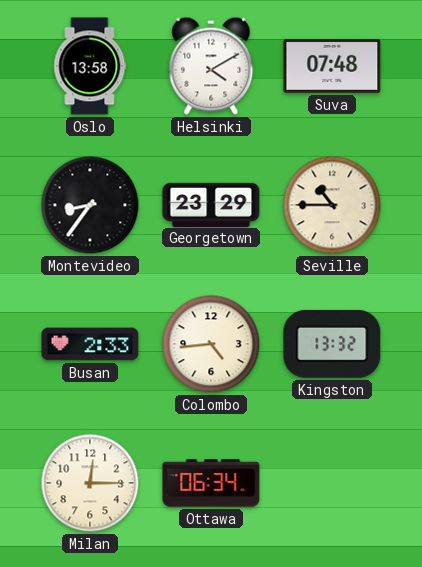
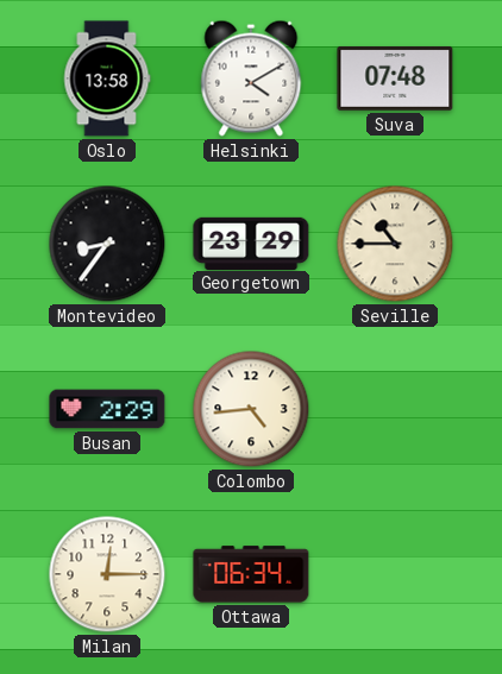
Busan: 2:33 -> 2:29
Kingston: 13:32 -> none
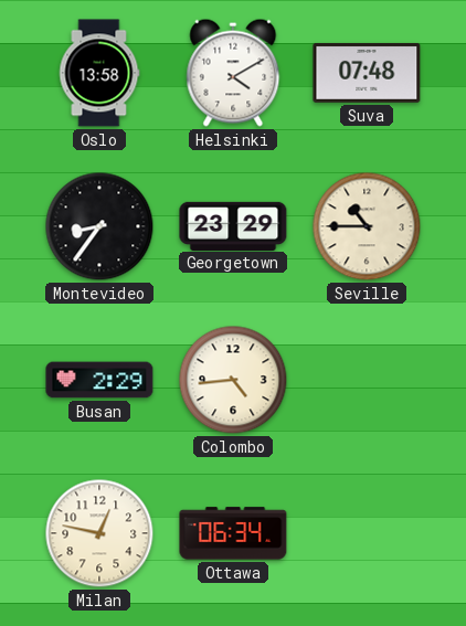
Milan: 12:15 -> 12:47
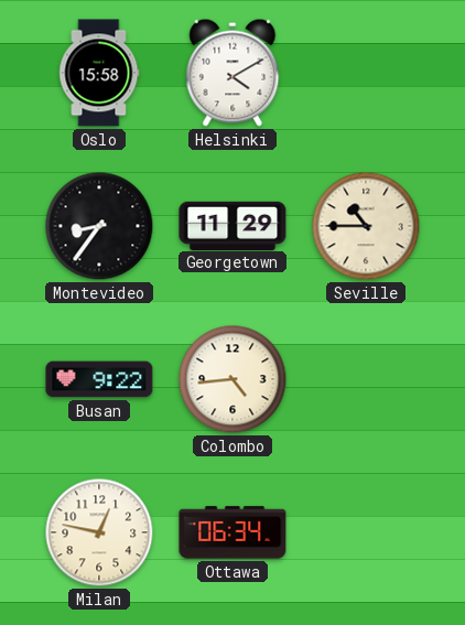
Oslo: 13:58 -> 15:58
Suva: 07:48 -> none
Georgetown: 23:29 -> 11:29
Busan: 2:29 -> 9:22
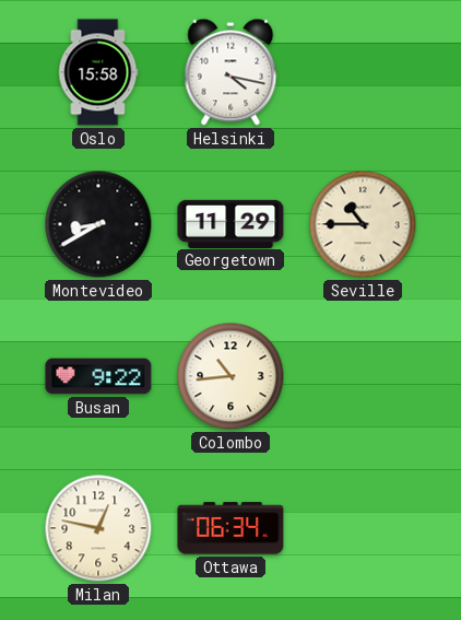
Helsinki: 4:10 -> 4:17
Montevideo: 8:36 -> 8:40
Colombo: 4:44 -> 10:44
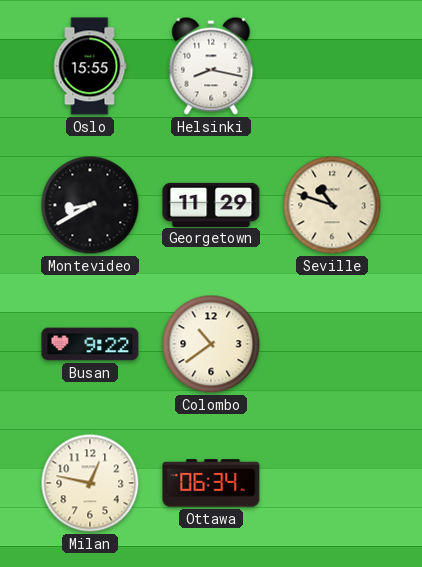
Oslo: 15:58 -> 15:55
Helsinki: 4:17 -> 8:17
Seville: 10:45 -> 10:48
Colombo: 10:44 -> 10:39
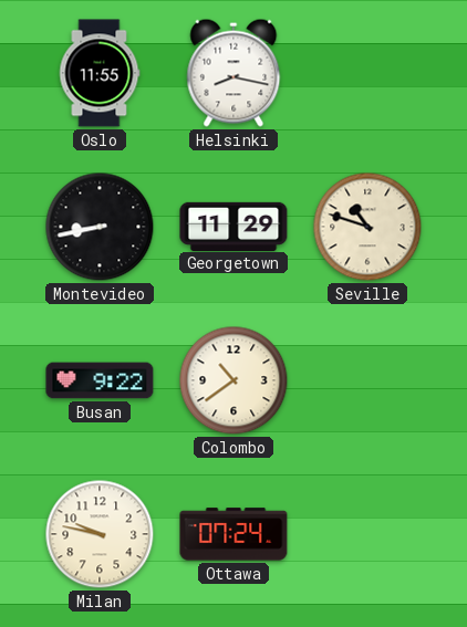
Oslo: 15:55 -> 11:55
Montevideo: 8:40 -> 8:43
Milan: 12:47 -> 9:47
Ottawa: 06:34 -> 07:24
